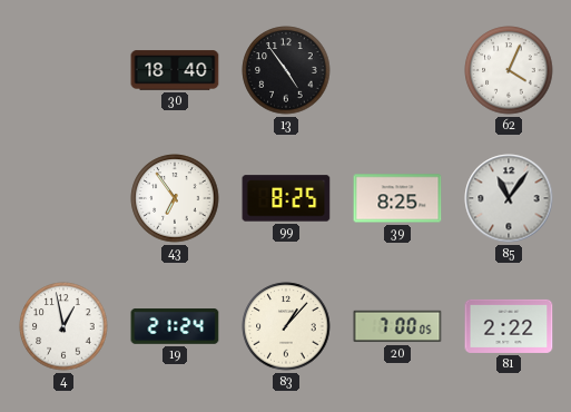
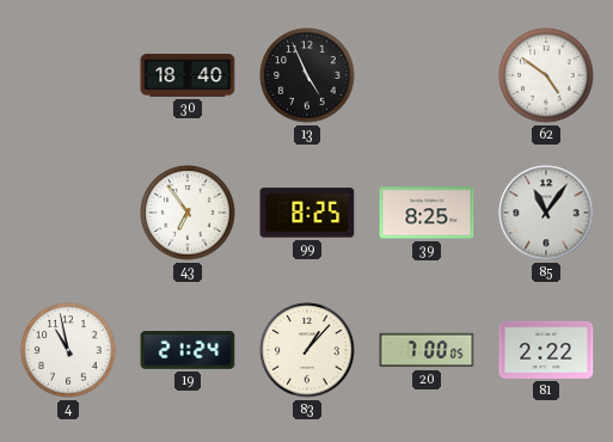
13: 4:54 -> 4:56
62: 4:04 -> 4:51
4: 12:58 -> 10:58
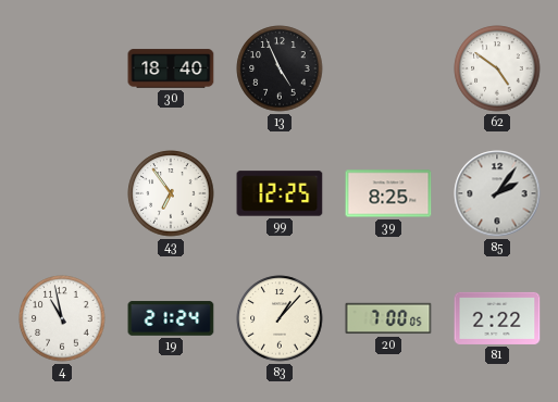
99: 8:25 -> 12:25
85: 11:06 -> 2:06
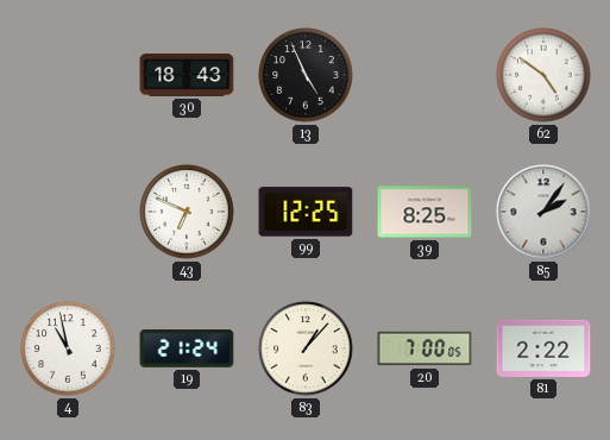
30: 18:40 -> 18:43
43: 6:54 -> 6:49
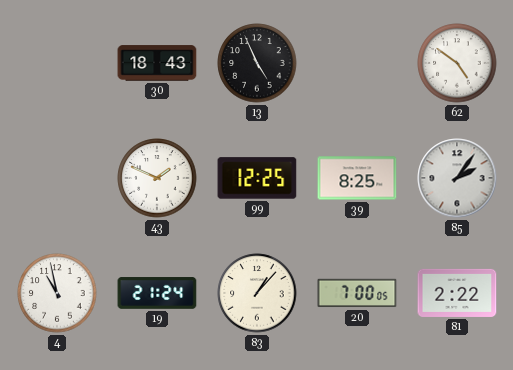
43: 6:49 -> 1:49
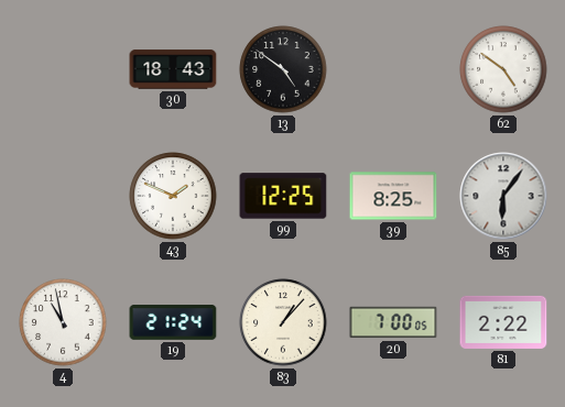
13: 4:56 -> 4:51
85: 2:06 -> 6:06
